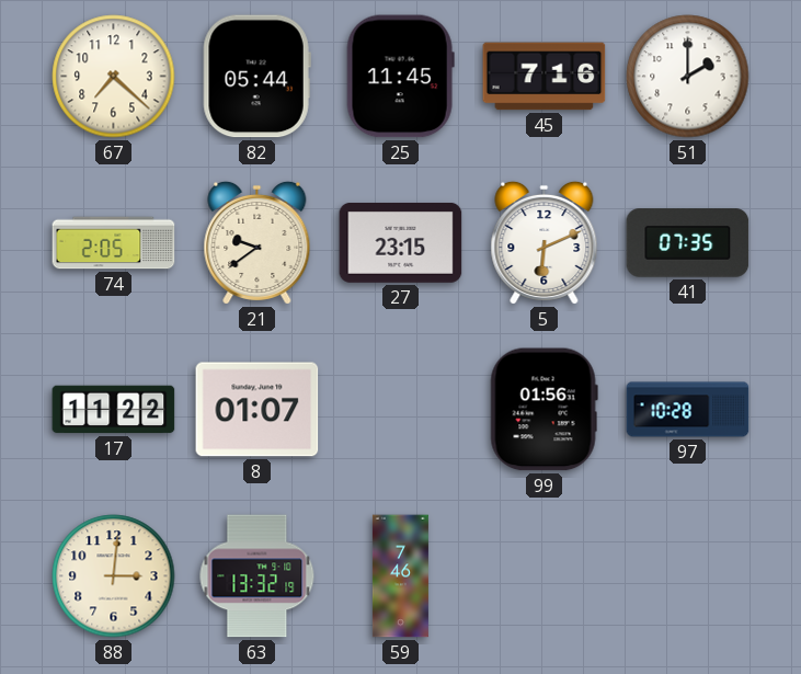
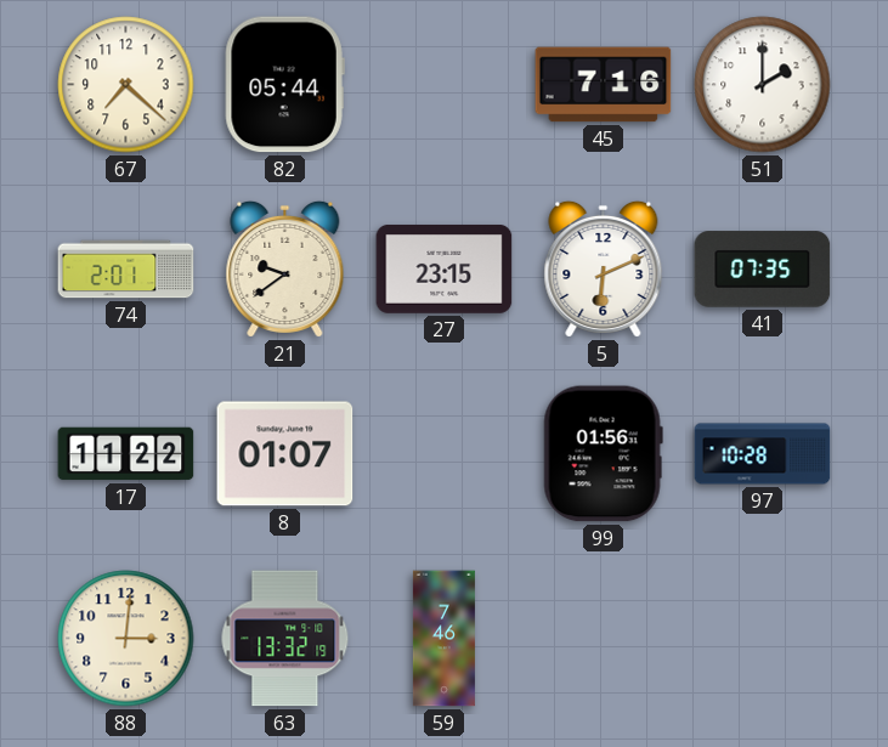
25: 11:45 -> none
74: 2:05 -> 2:01
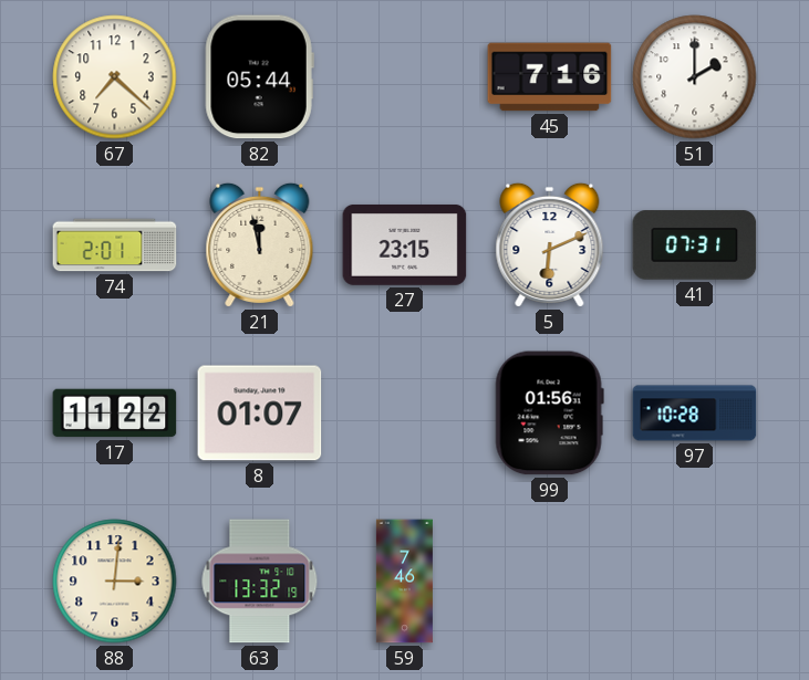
21: 9:39 -> 11:58
41: 07:35 -> 07:31
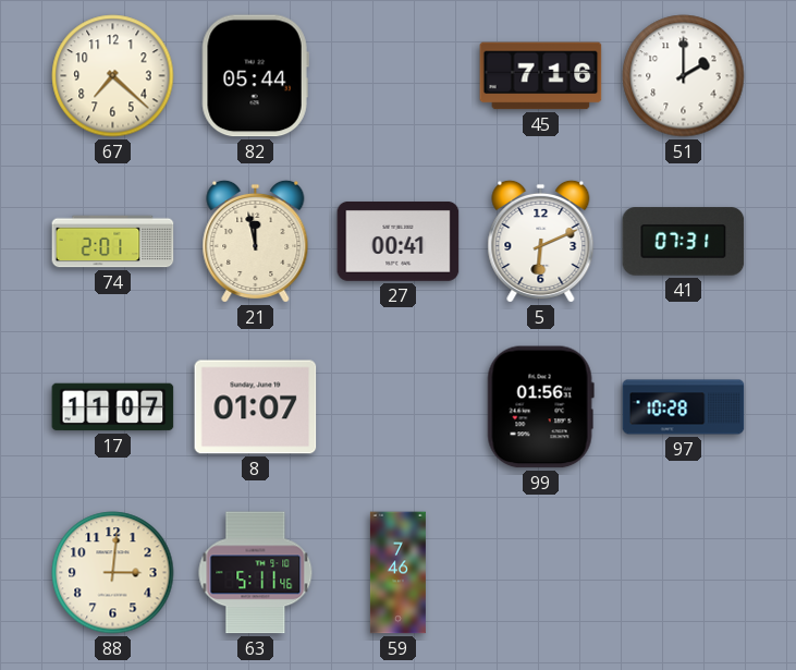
27: 23:15 -> 00:41
17: 11:22 -> 11:07
63: 13:32 -> 5:11
